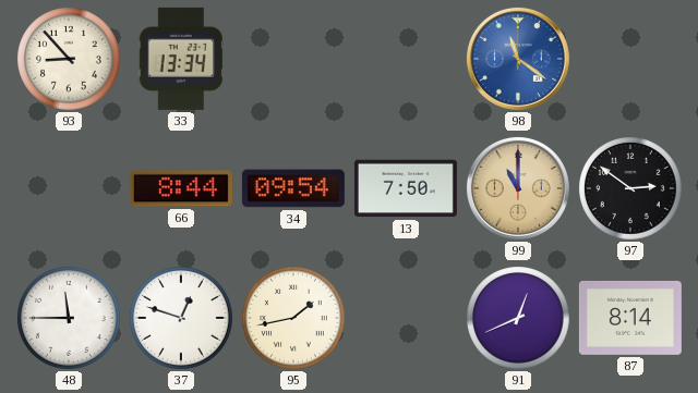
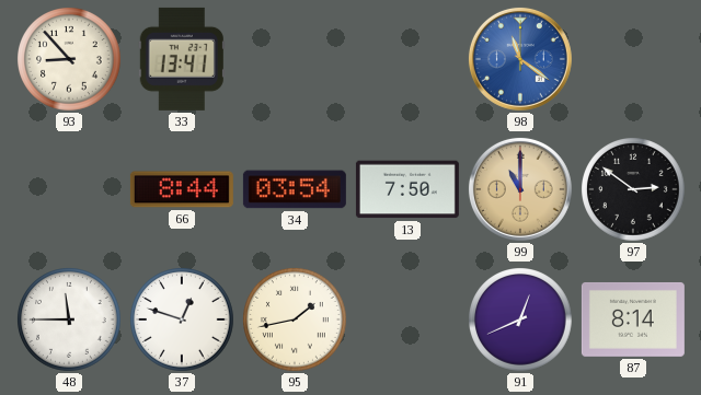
33: 13:34 -> 13:41
34: 09:54 -> 03:54
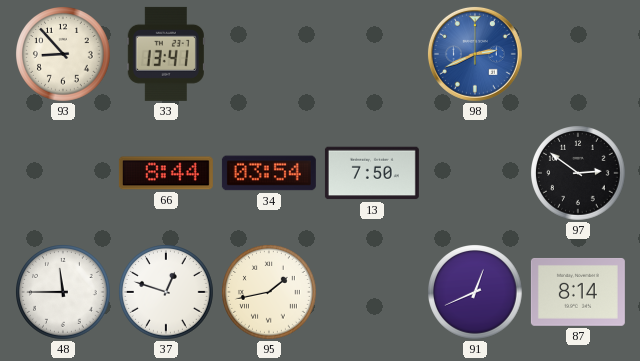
98: 11:21 -> 2:41
99: 11:00 -> none
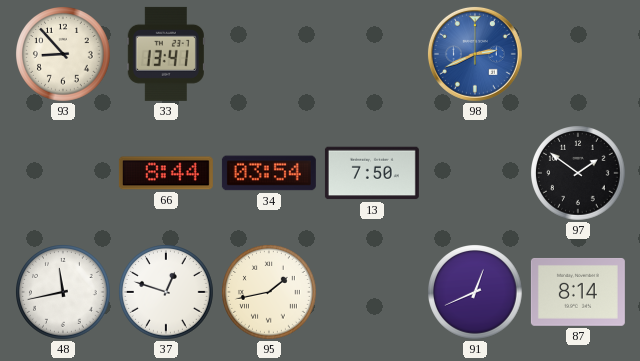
97: 2:51 -> 1:51
48: 11:45 -> 11:43
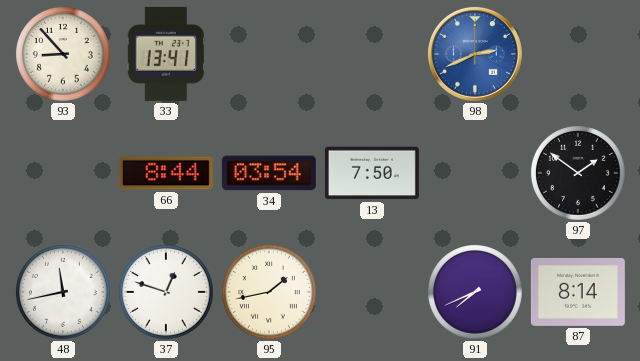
91: 12:41 -> 7:41
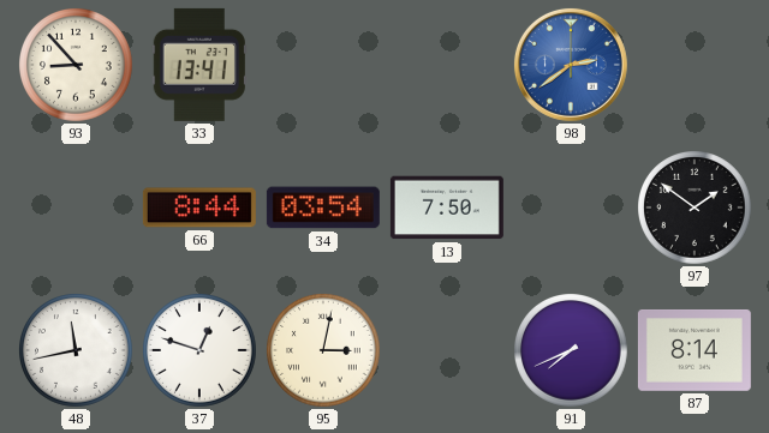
98: 2:41 -> 2:39
95: 1:43 -> 3:02
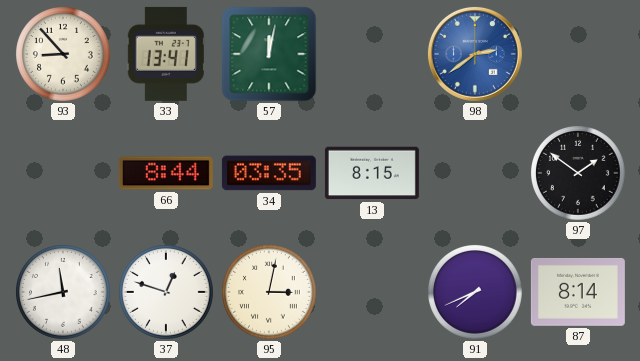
57: none -> 12:02
34: 03:54 -> 03:35
13: 7:50 -> 8:15
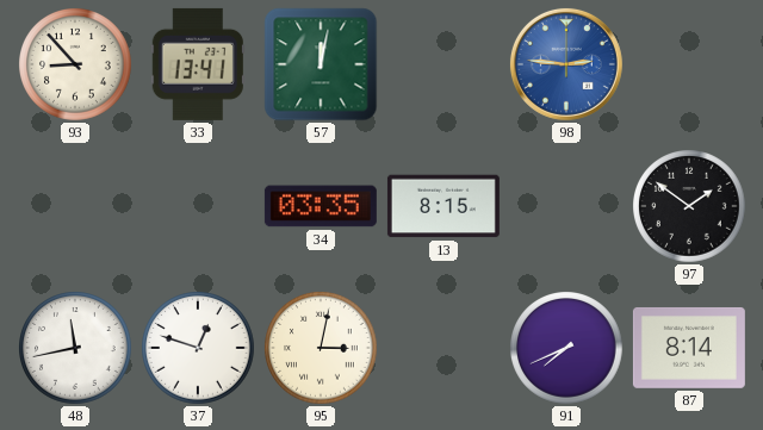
98: 2:39 -> 2:46
66: 8:44 -> none
